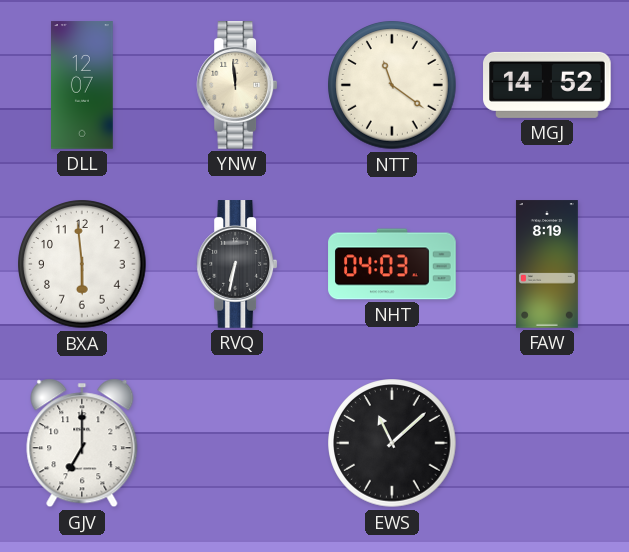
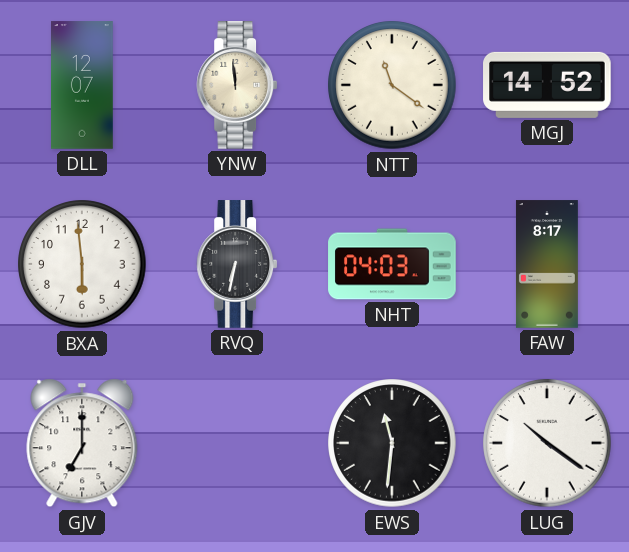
FAW: 8:19 -> 8:17
EWS: 11:08 -> 11:31
LUG: none -> 10:21
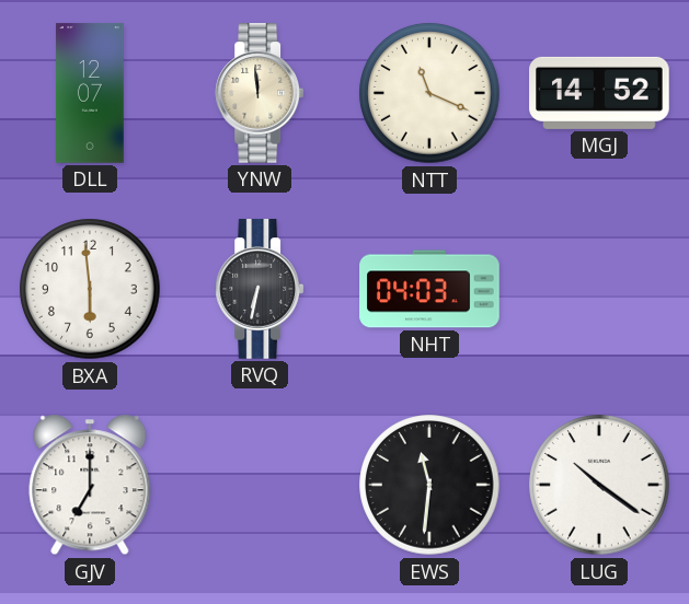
NTT: 11:21 -> 11:19
FAW: 8:17 -> none
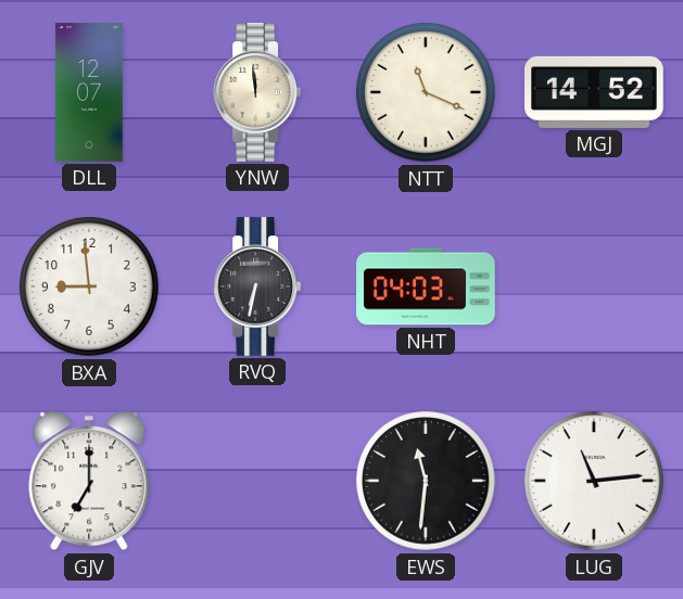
BXA: 5:59 -> 8:59
LUG: 10:21 -> 11:14
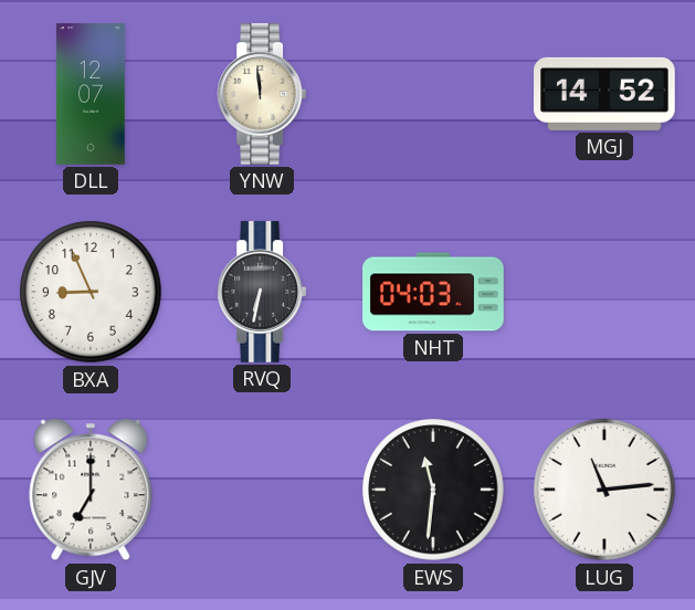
NTT: 11:19 -> none
BXA: 8:59 -> 8:56
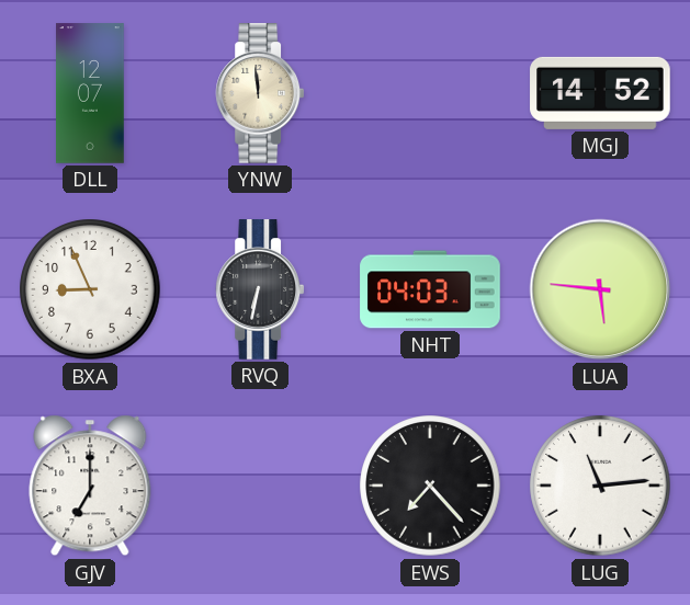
LUA: none -> 5:46
EWS: 11:31 -> 7:23
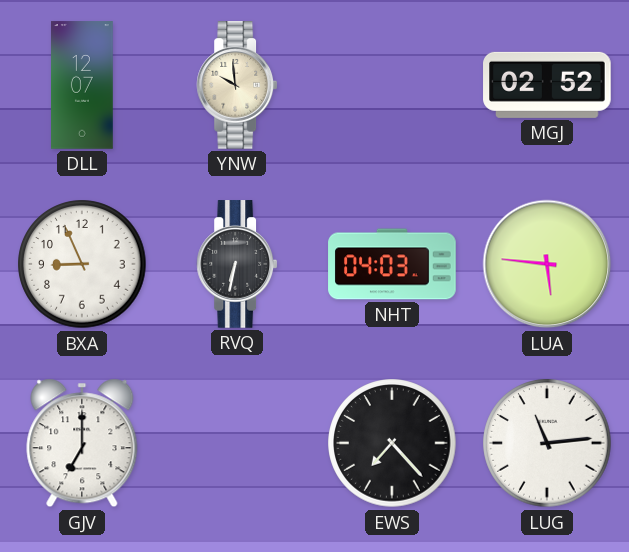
YNW: 11:59 -> 9:59
MGJ: 14:52 -> 02:52
